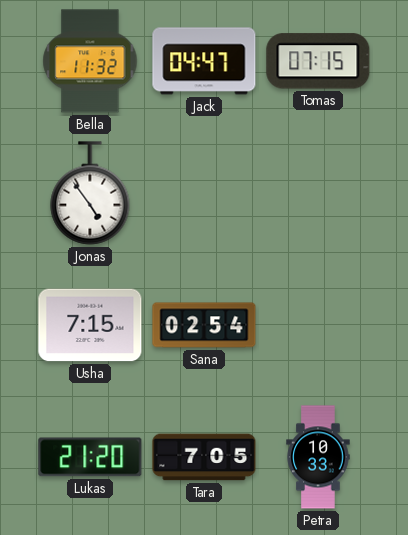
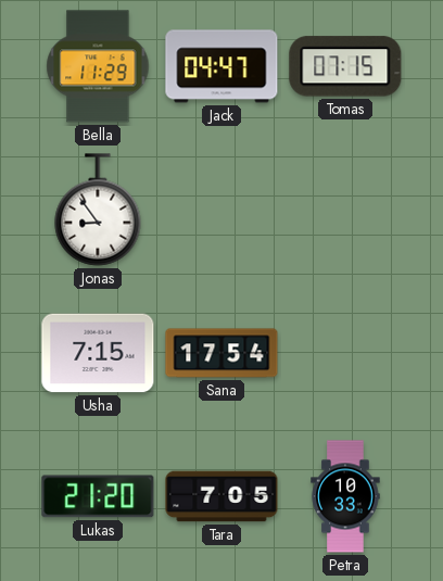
Bella: 11:32 -> 11:29
Jonas: 4:54 -> 8:54
Sana: 02:54 -> 17:54
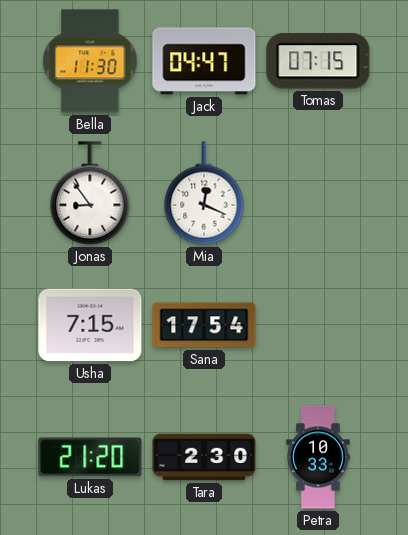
Bella: 11:29 -> 11:30
Mia: none -> 12:19
Tara: 7:05 -> 2:30
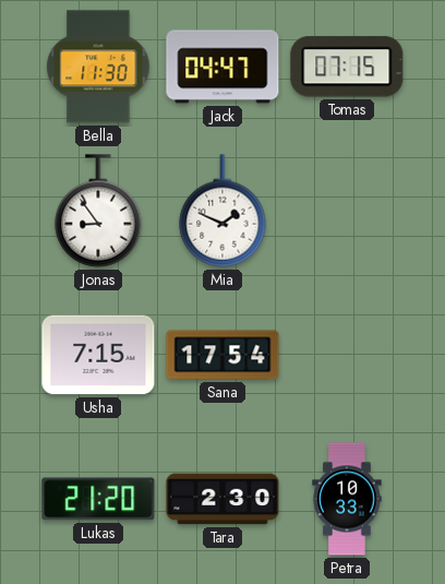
Mia: 12:19 -> 1:49
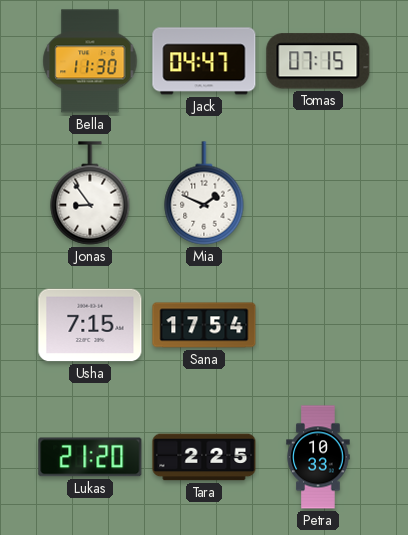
Tara: 2:30 -> 2:25
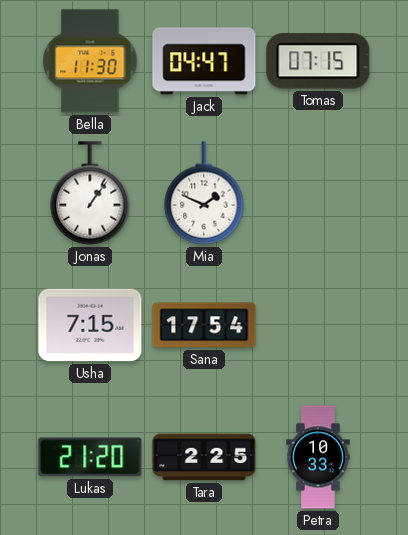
Jonas: 8:54 -> 1:06
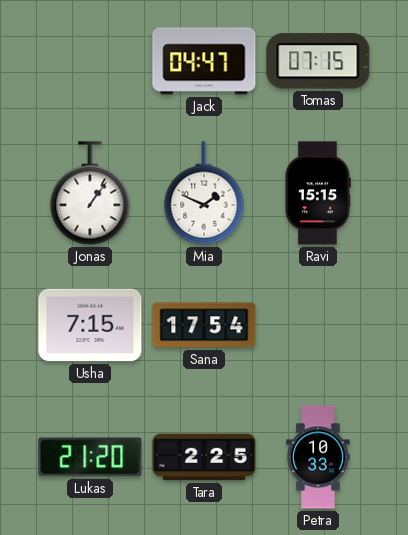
Bella: 11:30 -> none
Ravi: none -> 15:15
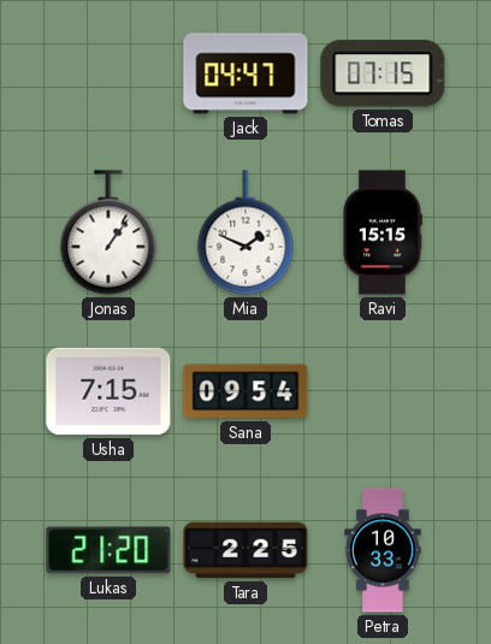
Sana: 17:54 -> 09:54
